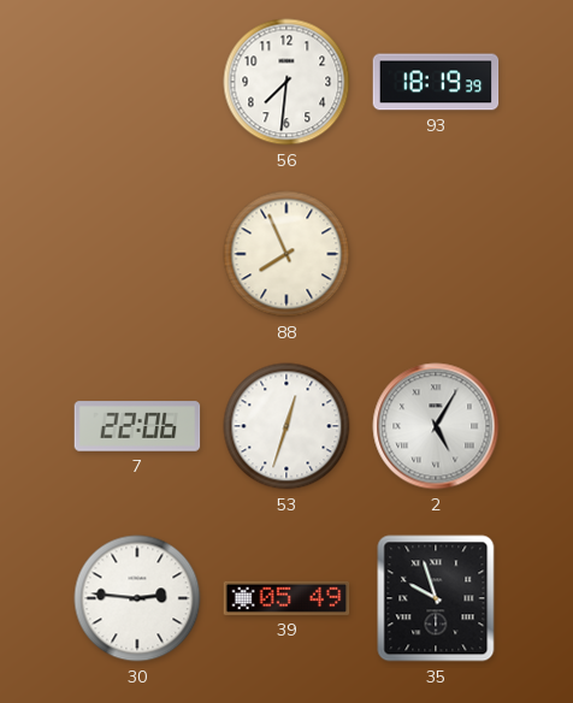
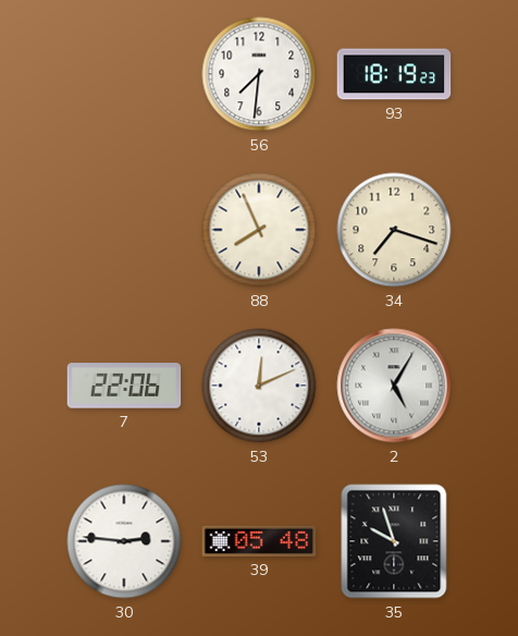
93: 18:19:39 -> 18:19:23
34: none -> 7:18
53: 12:33 -> 12:11
39: 05:49 -> 05:48
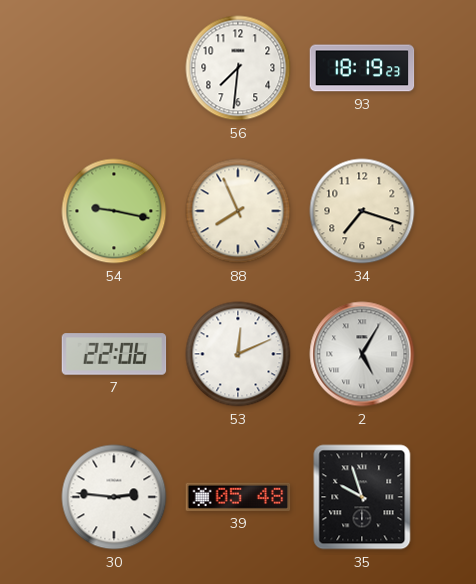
54: none -> 9:17
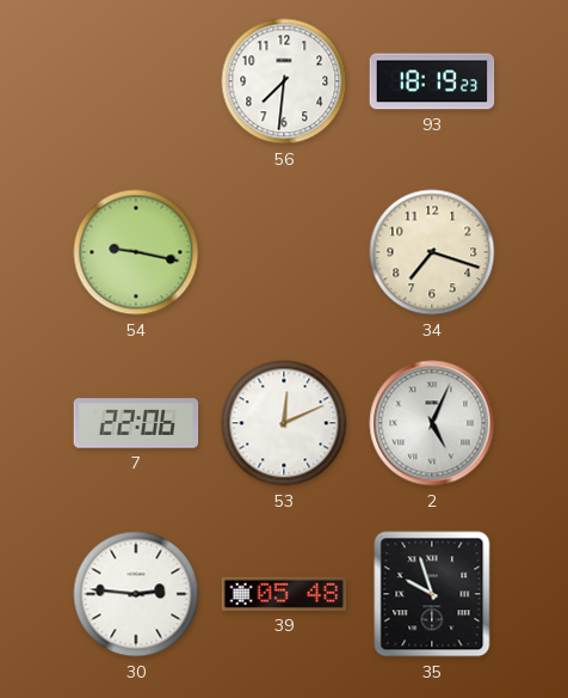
88: 7:56 -> none
2: 5:05 -> 5:04
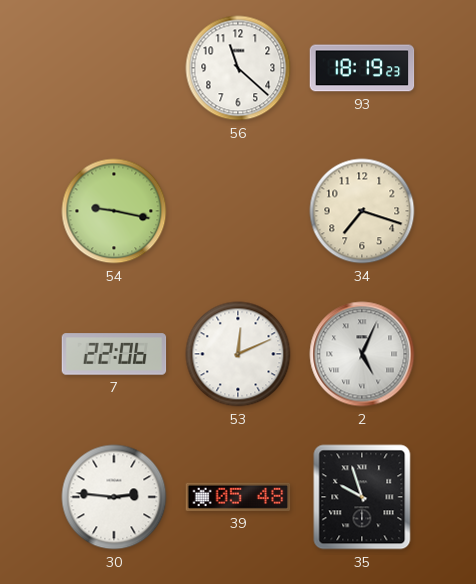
56: 7:31 -> 11:22
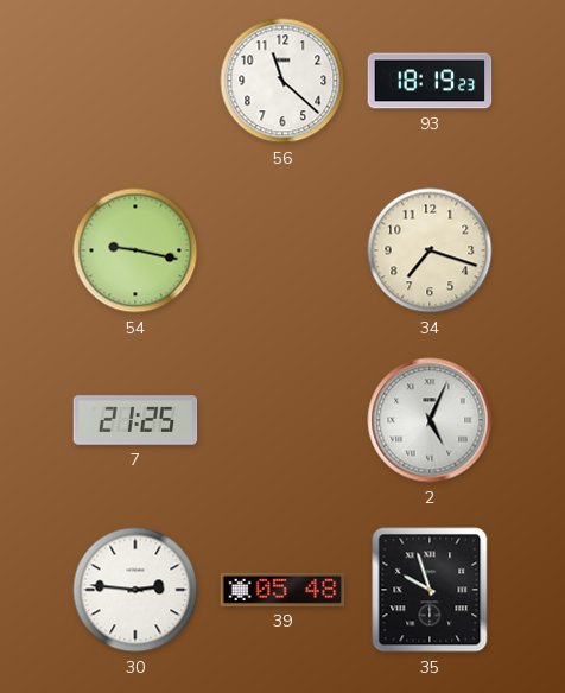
7: 22:06 -> 21:25
53: 12:11 -> none
